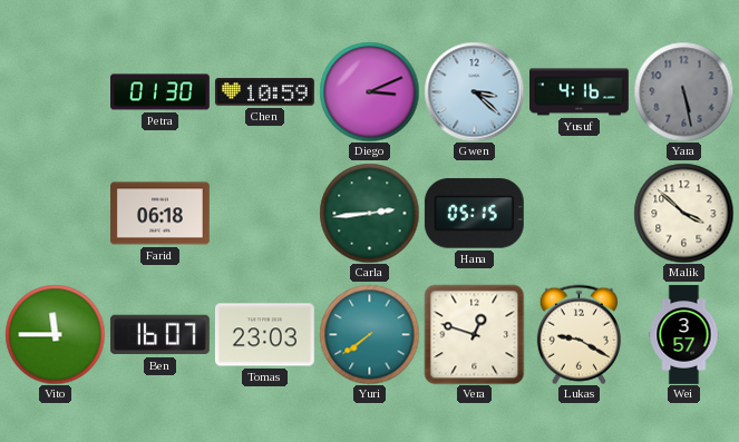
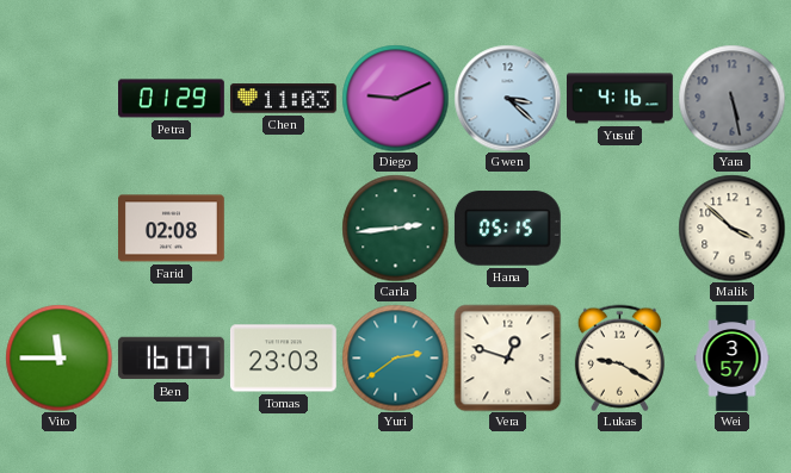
Petra: 01:30 -> 01:29
Chen: 10:59 -> 11:03
Diego: 3:11 -> 9:11
Farid: 06:18 -> 02:08
Yuri: 7:39 -> 2:39
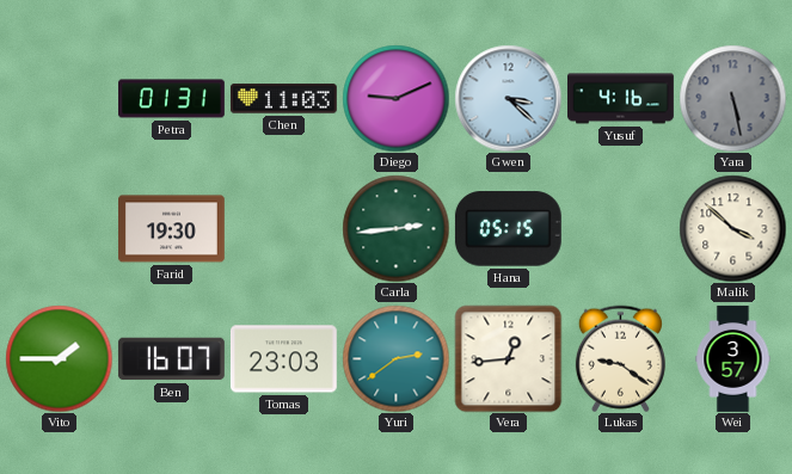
Petra: 01:29 -> 01:31
Farid: 02:08 -> 19:30
Vito: 11:45 -> 1:45
Vera: 12:48 -> 12:44
Lukas: 9:20 -> 9:21
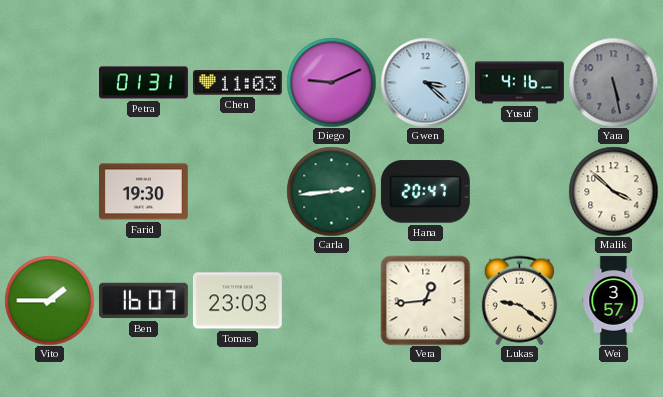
Hana: 05:15 -> 20:47
Yuri: 2:39 -> none
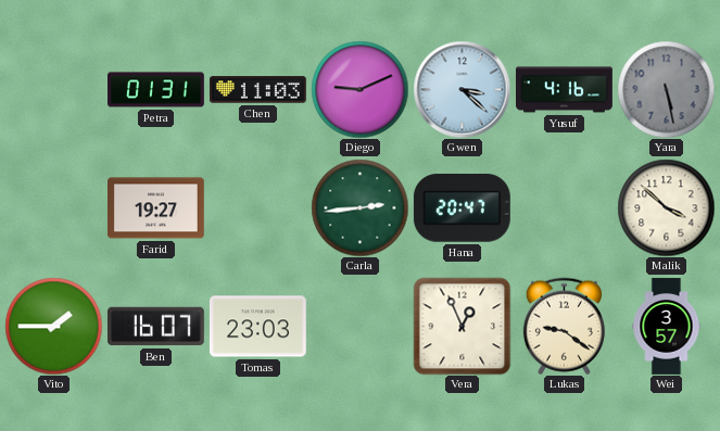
Farid: 19:30 -> 19:27
Vera: 12:44 -> 12:56
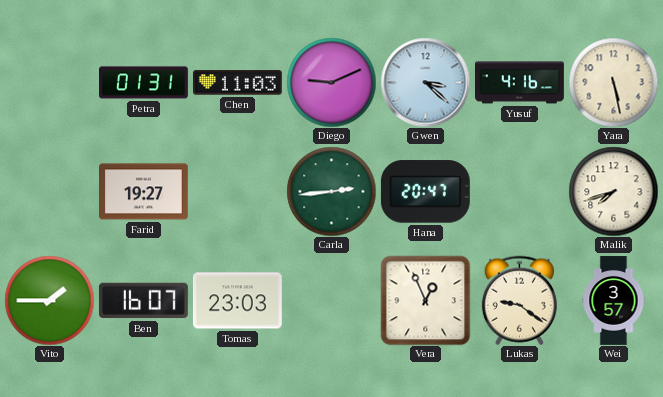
Yara dial: grey -> cream
Malik: 3:52 -> 7:42
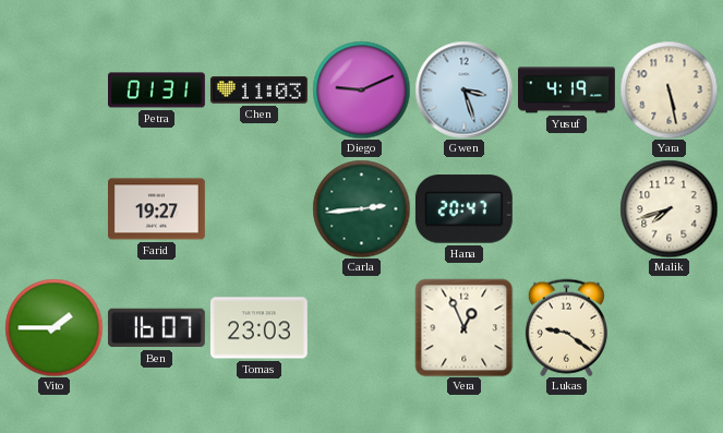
Gwen: 3:22 -> 3:27
Yusuf: 4:16 -> 4:19
Wei: 3:57 -> none
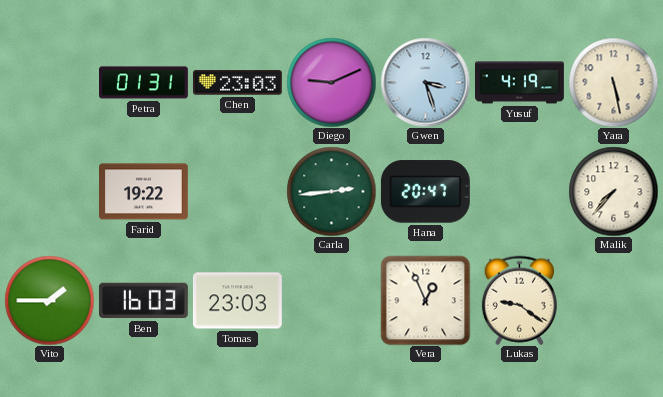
Chen: 11:03 -> 23:03
Farid: 19:27 -> 19:22
Malik: 7:42 -> 7:37
Ben: 16:07 -> 16:03
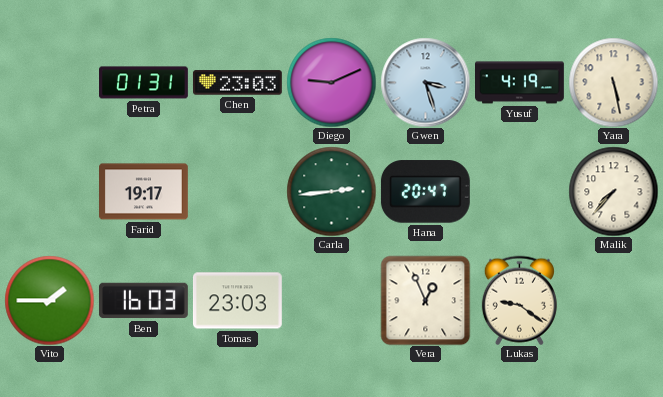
Farid: 19:22 -> 19:17
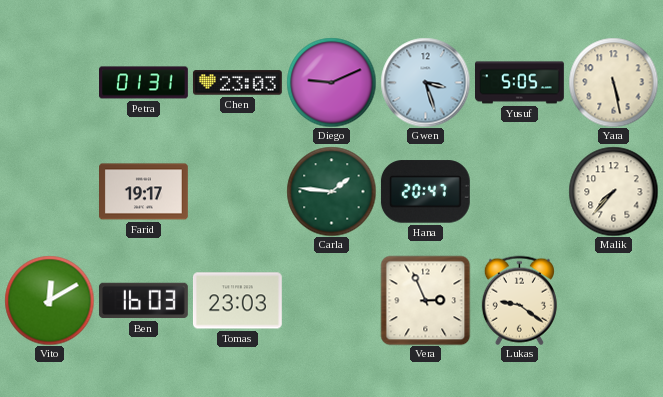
Yusuf: 4:19 -> 5:05
Carla: 2:44 -> 1:46
Vito: 1:45 -> 12:10
Vera: 12:56 -> 2:56
